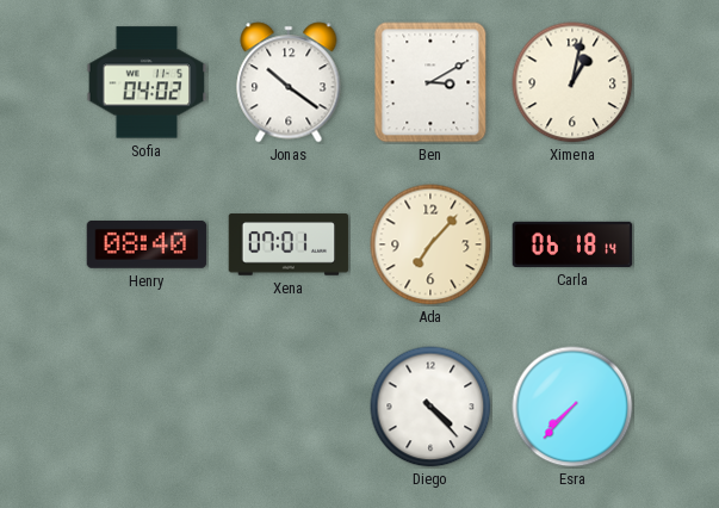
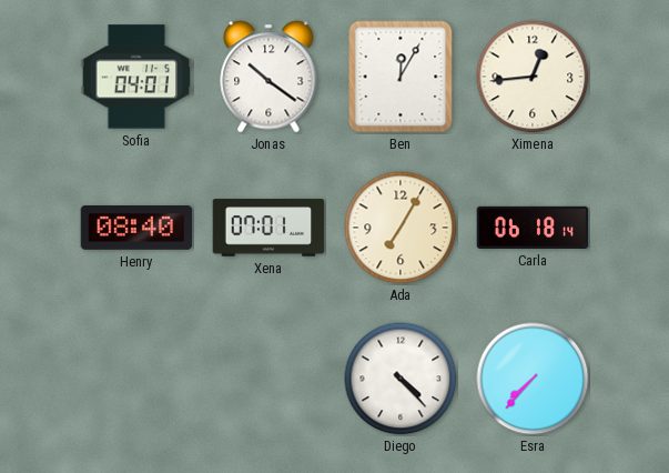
Sofia: 04:02 -> 04:01
Ben: 3:10 -> 12:05
Ximena: 1:02 -> 12:44
Ada: 7:07 -> 7:05
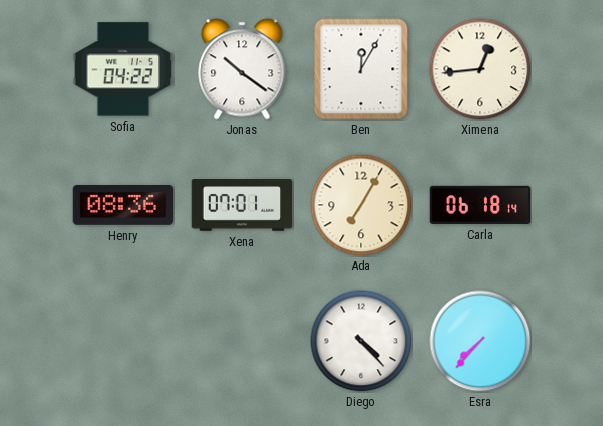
Sofia: 04:01 -> 04:22
Henry: 08:40 -> 08:36
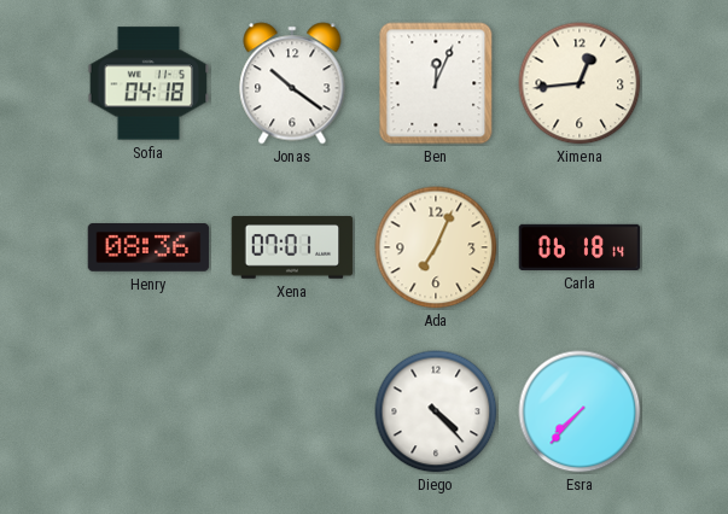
Sofia: 04:22 -> 04:18
Ben: 12:05 -> 12:04
Ada: 7:05 -> 7:04
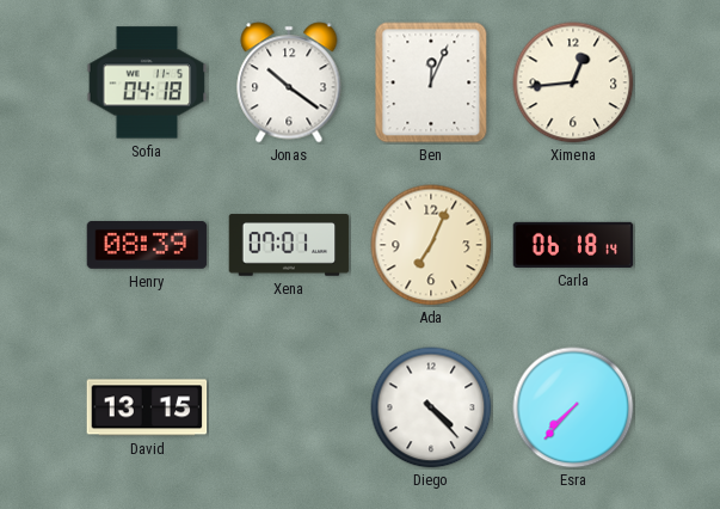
Henry: 08:36 -> 08:39
David: none -> 13:15
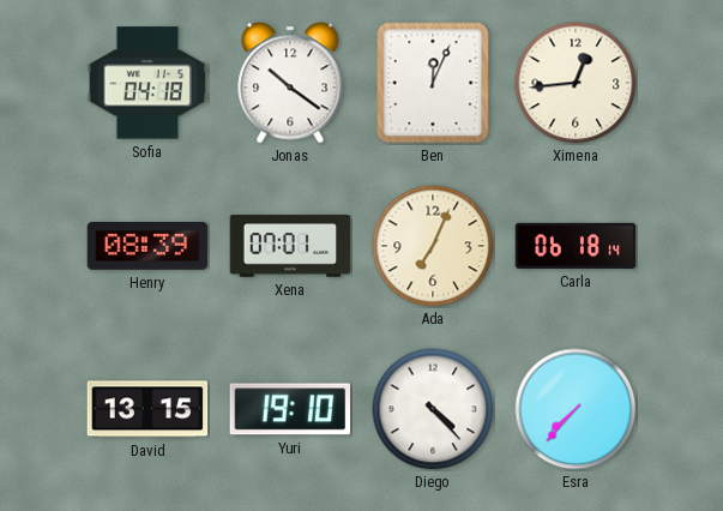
Yuri: none -> 19:10
